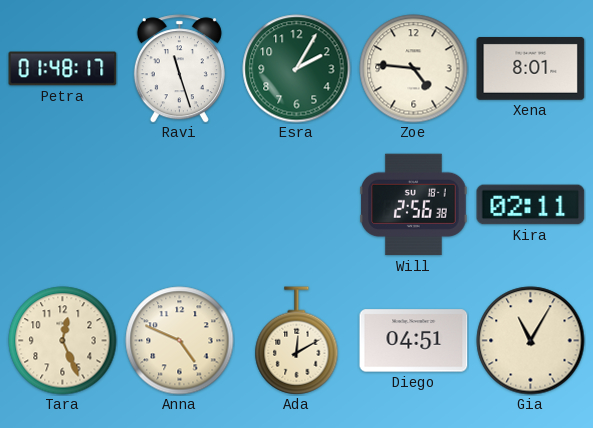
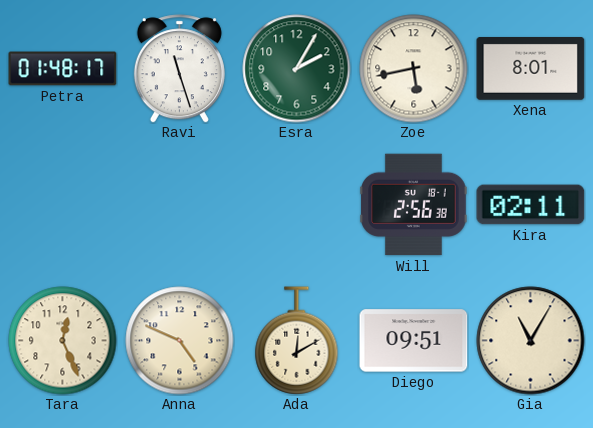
Zoe: 4:46 -> 5:43
Diego: 04:51 -> 09:51
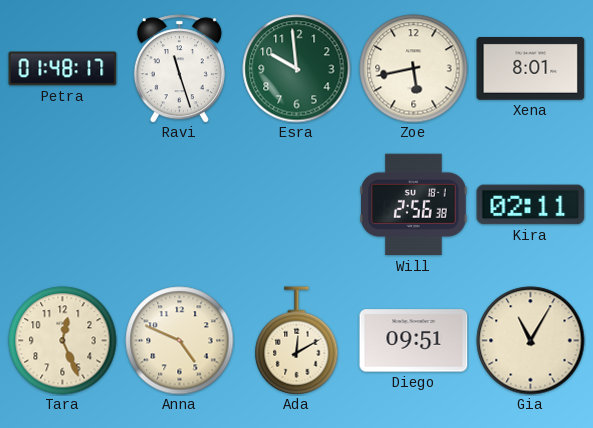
Esra: 2:05 -> 9:59
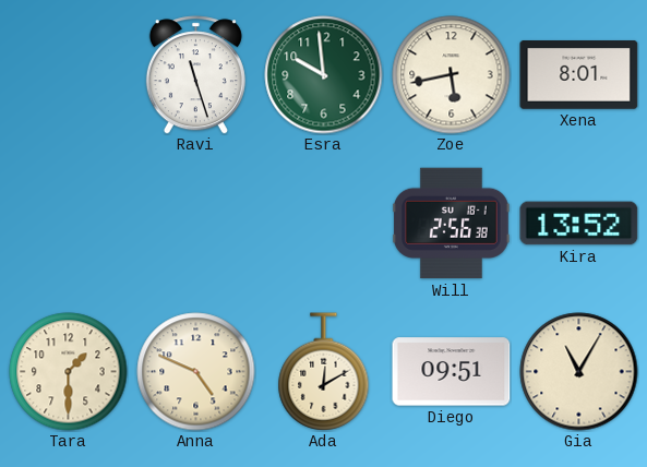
Petra: 01:48 -> none
Kira: 02:11 -> 13:52
Tara: 12:26 -> 1:30
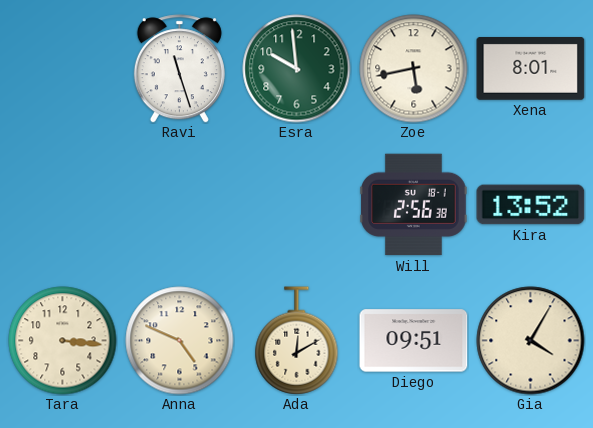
Tara: 1:30 -> 3:16
Gia: 11:05 -> 4:05
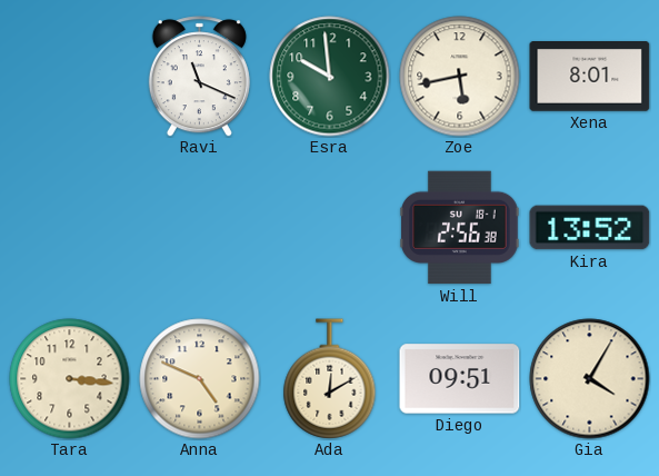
Ravi: 11:27 -> 11:19
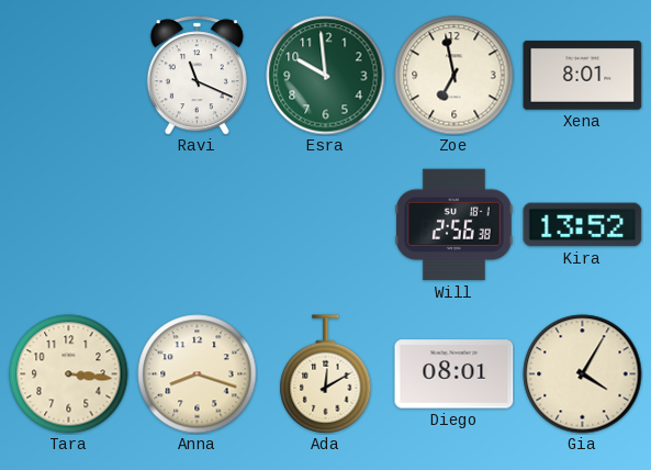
Zoe: 5:43 -> 6:58
Anna: 4:49 -> 8:18
Diego: 09:51 -> 08:01
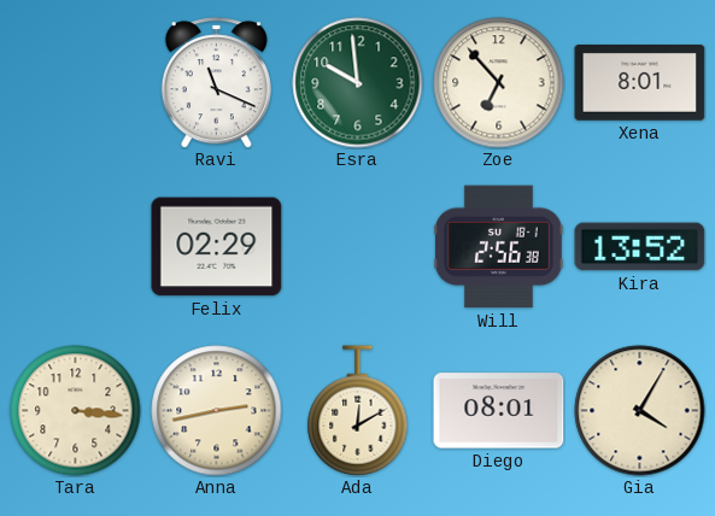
Zoe: 6:58 -> 6:53
Felix: none -> 02:29
Anna: 8:18 -> 2:43
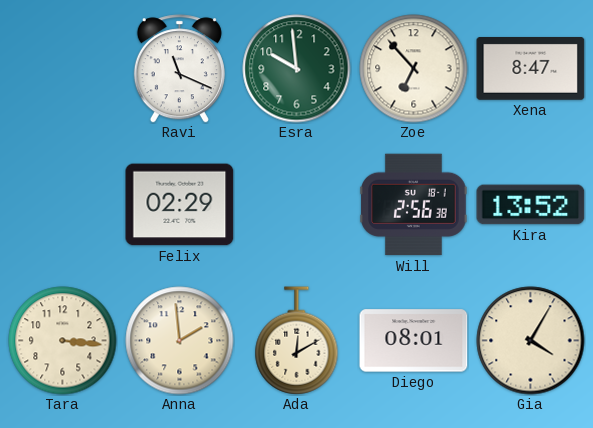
Xena: 8:01 -> 8:47
Anna: 2:43 -> 1:59
